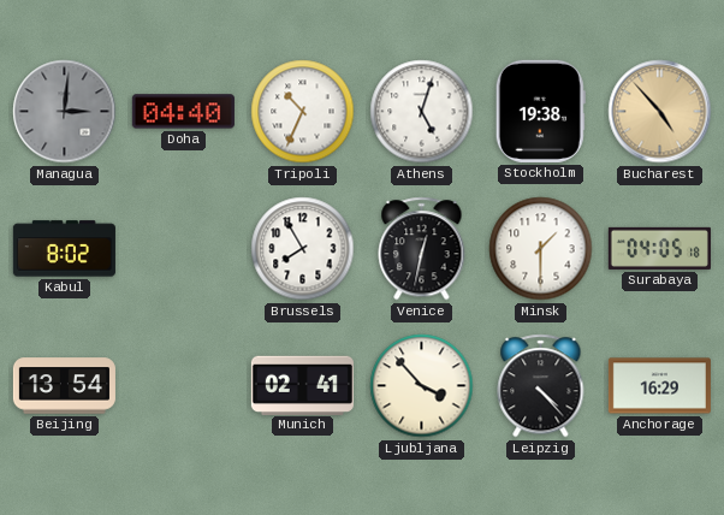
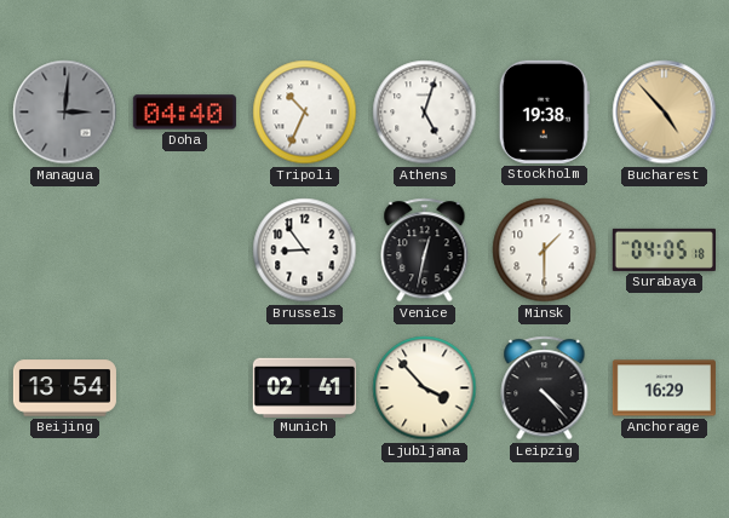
Kabul: 8:02 -> none
Brussels: 7:55 -> 8:54
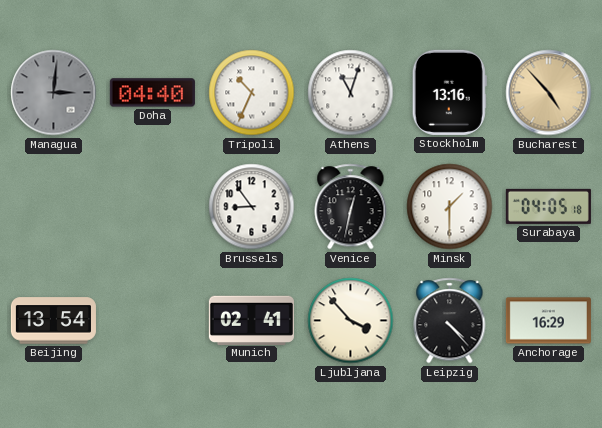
Athens: 5:03 -> 11:03
Stockholm: 19:38 -> 13:16
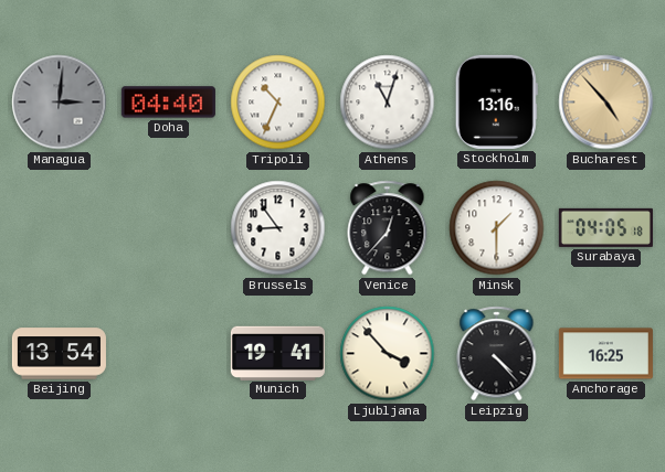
Venice: 12:32 -> 12:37
Munich: 02:41 -> 19:41
Anchorage: 16:29 -> 16:25
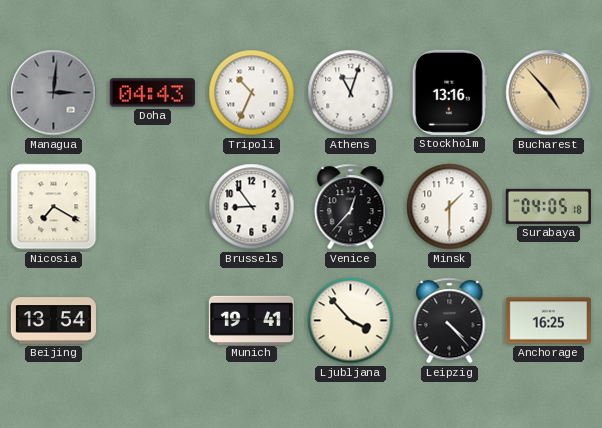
Doha: 04:40 -> 04:43
Nicosia: none -> 7:20
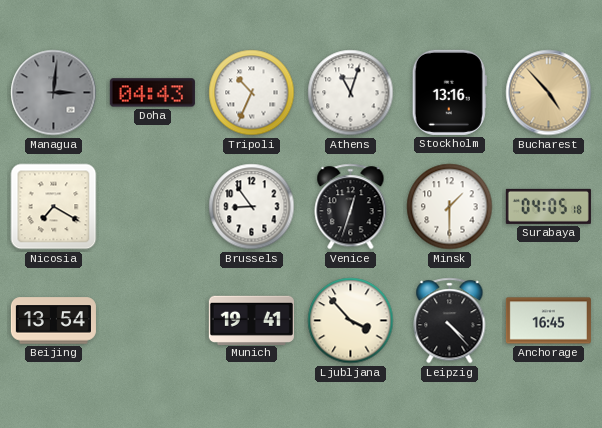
Venice: 12:37 -> 12:33
Anchorage: 16:25 -> 16:45
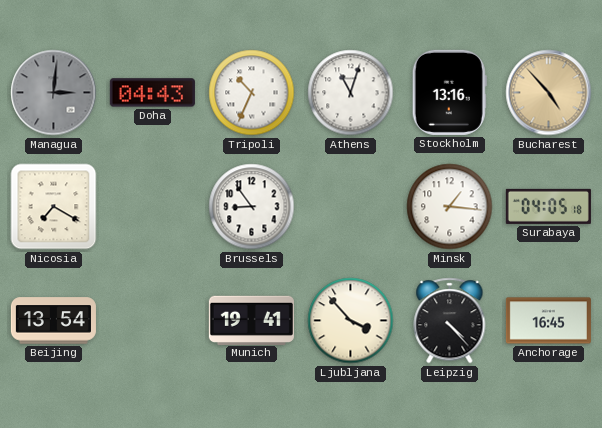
Venice: 12:33 -> none
Minsk: 1:30 -> 1:16
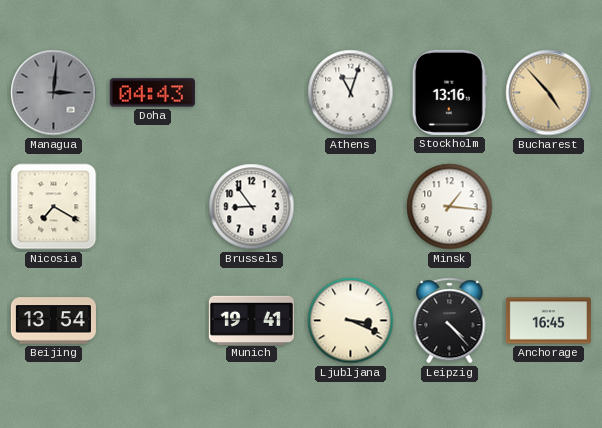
Tripoli: 10:34 -> none
Surabaya: 04:05 -> none
Ljubljana: 3:53 -> 3:19
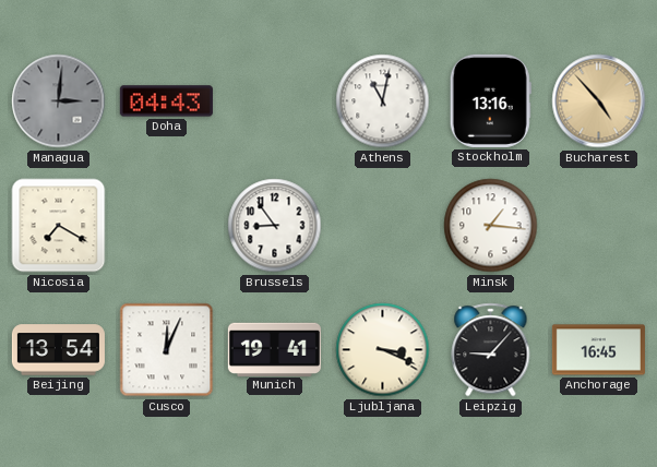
Athens: 11:03 -> 11:02
Cusco: none -> 12:04
Leipzig: 4:23 -> 9:07
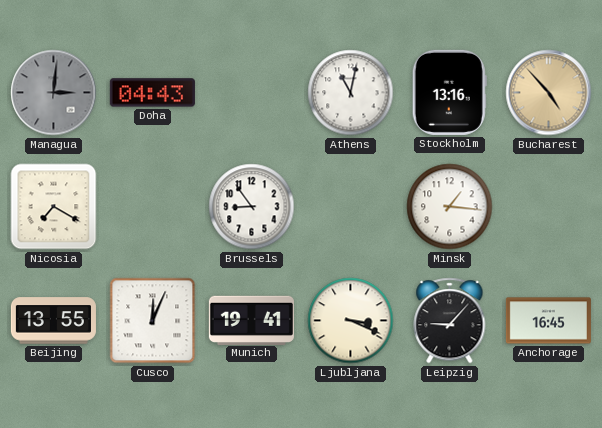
Beijing: 13:54 -> 13:55
